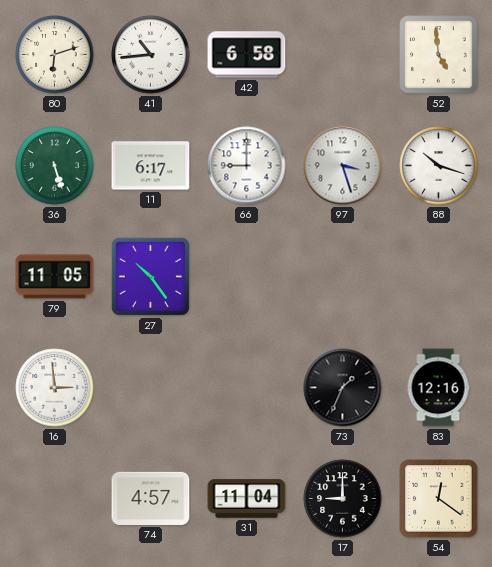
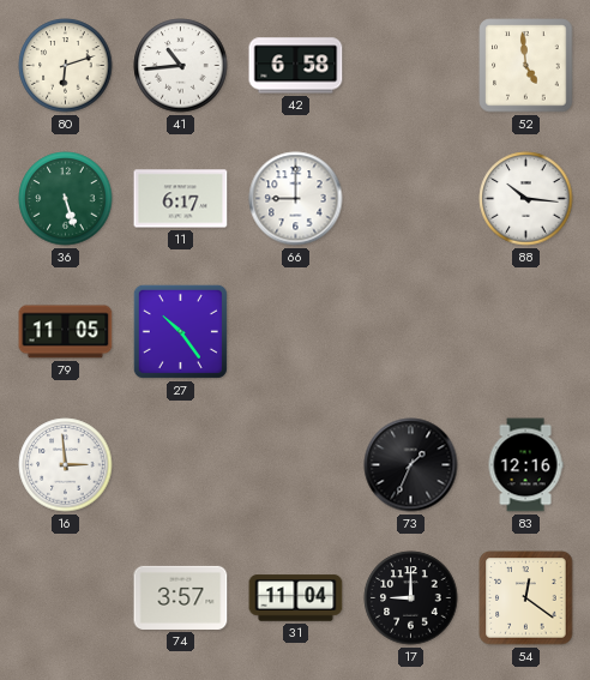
97: 3:27 -> none
88: 10:18 -> 10:16
74: 4:57 -> 3:57
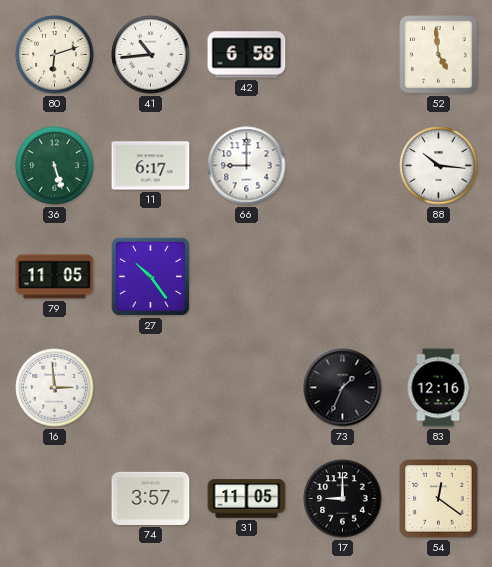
31: 11:04 -> 11:05
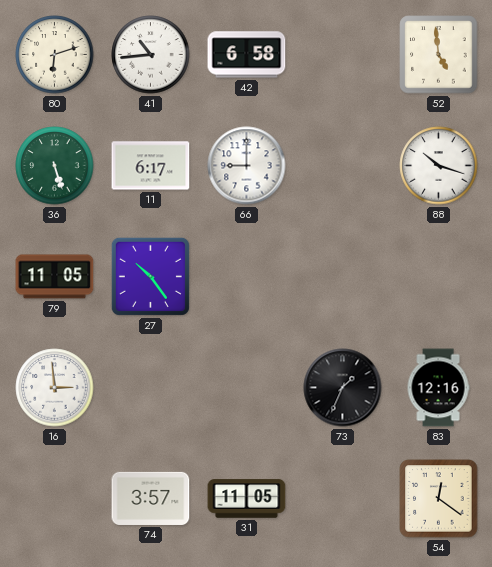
88: 10:16 -> 10:18
17: 9:00 -> none
